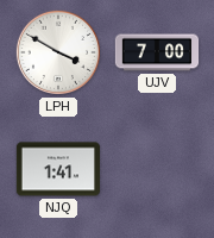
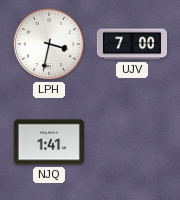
LPH: 3:50 -> 3:32
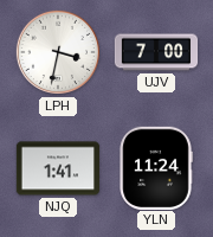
YLN: none -> 11:24
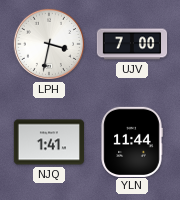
YLN: 11:24 -> 11:44
